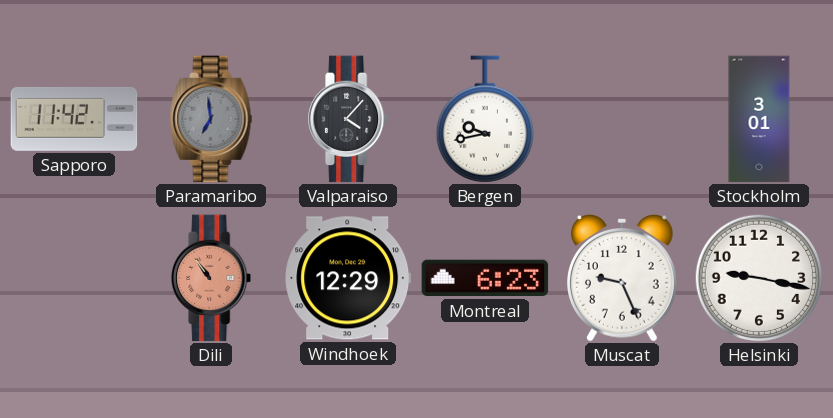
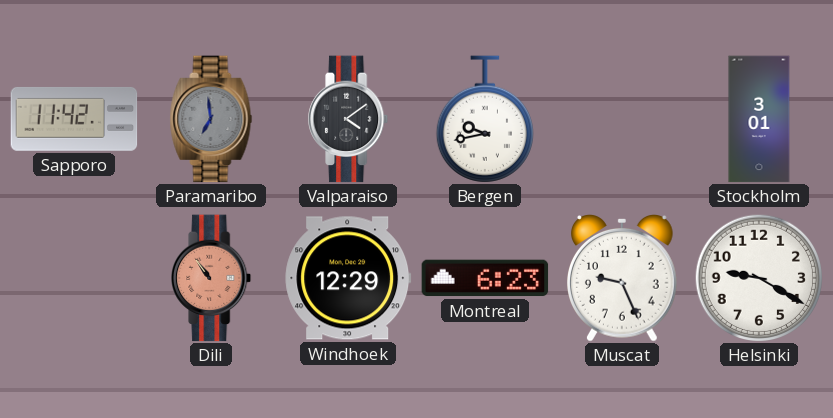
Valparaiso: 4:07 -> 4:09
Helsinki: 9:17 -> 9:20
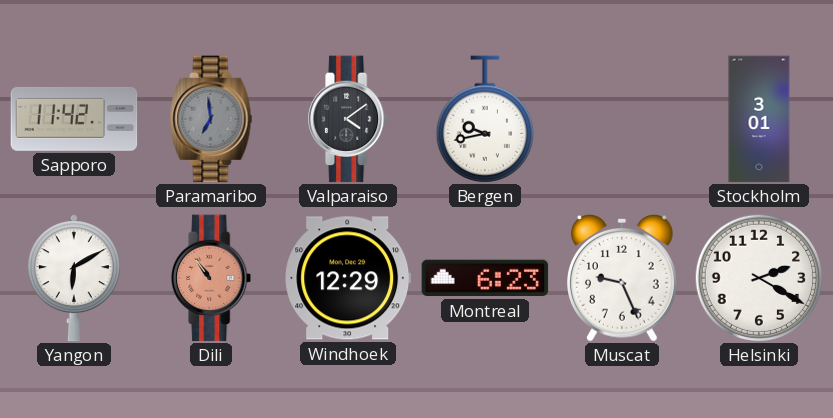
Yangon: none -> 6:10
Helsinki: 9:20 -> 2:20
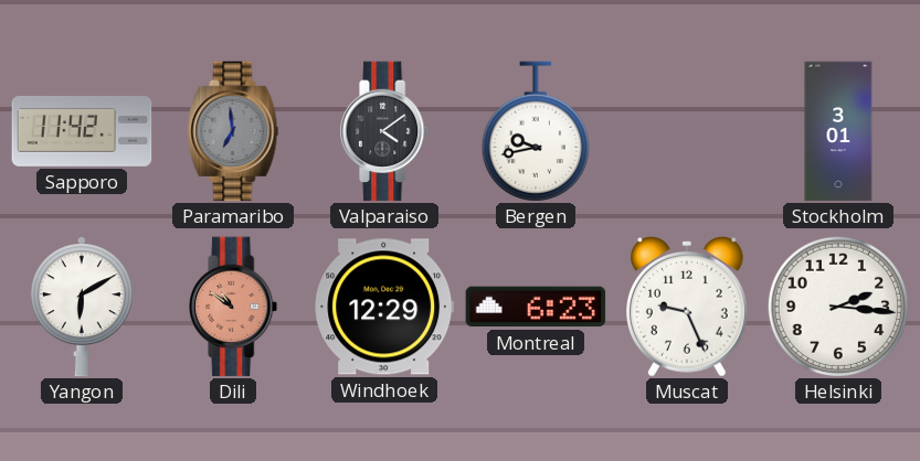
Dili: 10:54 -> 10:51
Helsinki: 2:20 -> 2:16
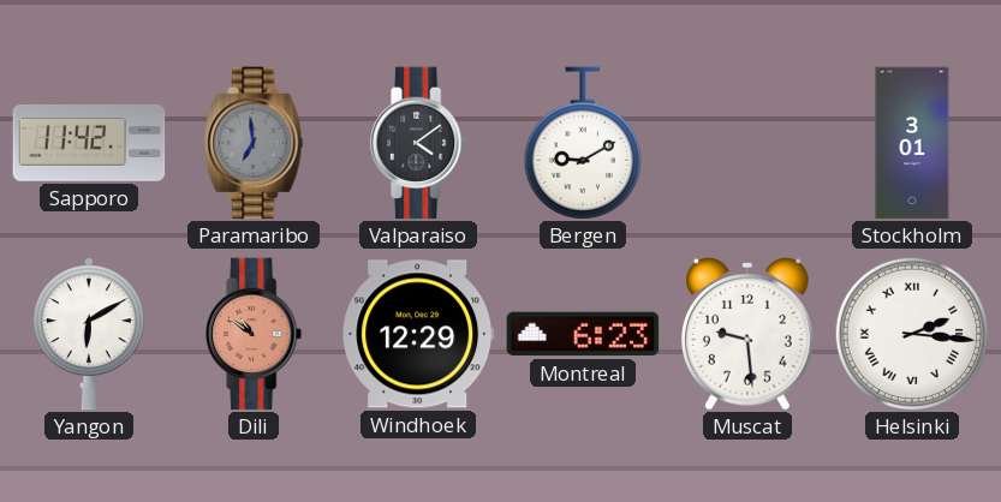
Bergen: 9:43 -> 9:10
Muscat: 9:26 -> 9:29
Helsinki numerals: Arabic -> Roman
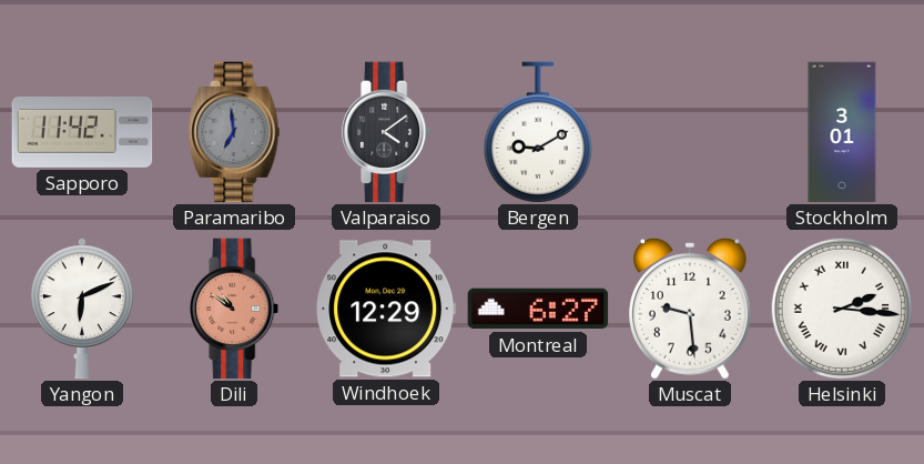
Yangon: 6:10 -> 6:11
Montreal: 6:23 -> 6:27
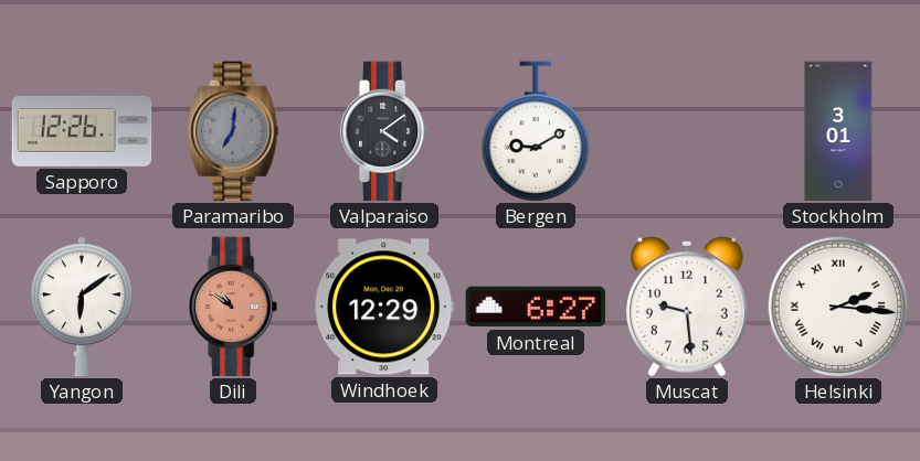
Sapporo: 11:42 -> 12:26
Paramaribo: 6:59 -> 7:01
Yangon: 6:11 -> 6:09
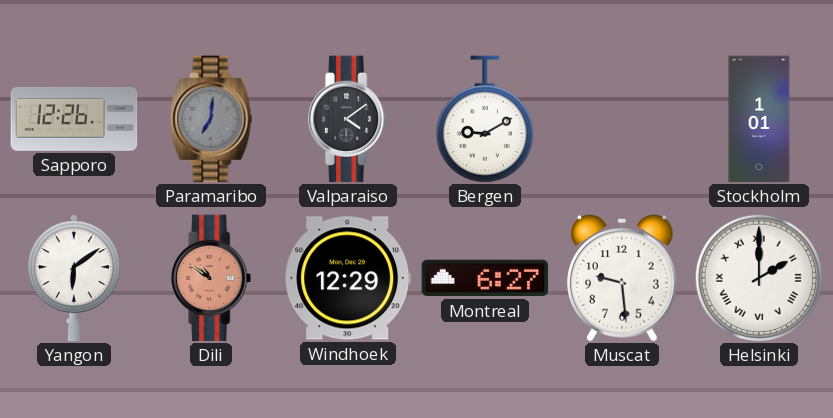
Stockholm: 3:01 -> 1:01
Helsinki: 2:16 -> 2:00
